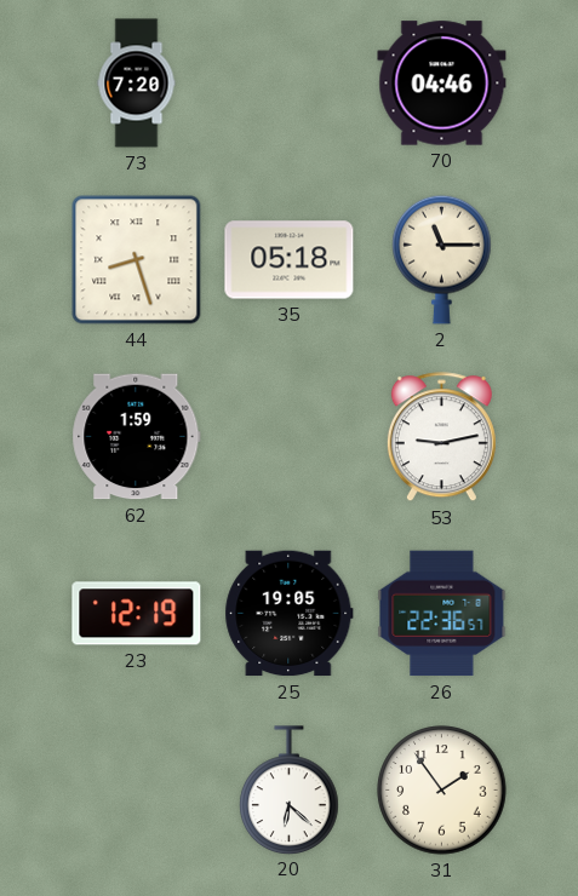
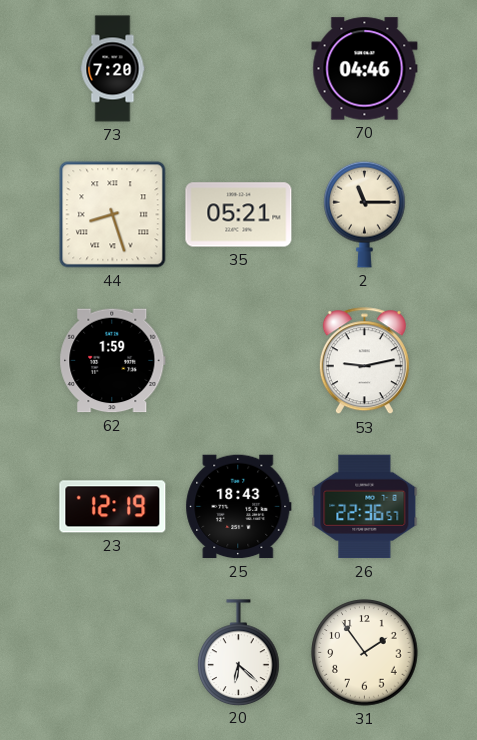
35: 05:18 -> 05:21
25: 19:05 -> 18:43
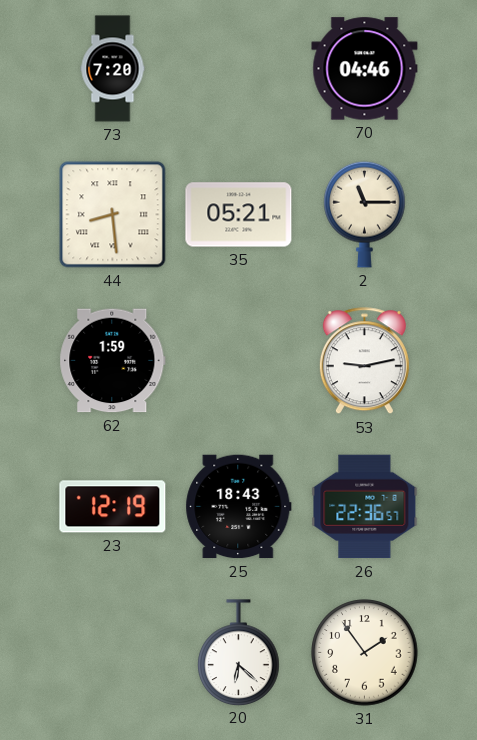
44: 8:27 -> 8:29
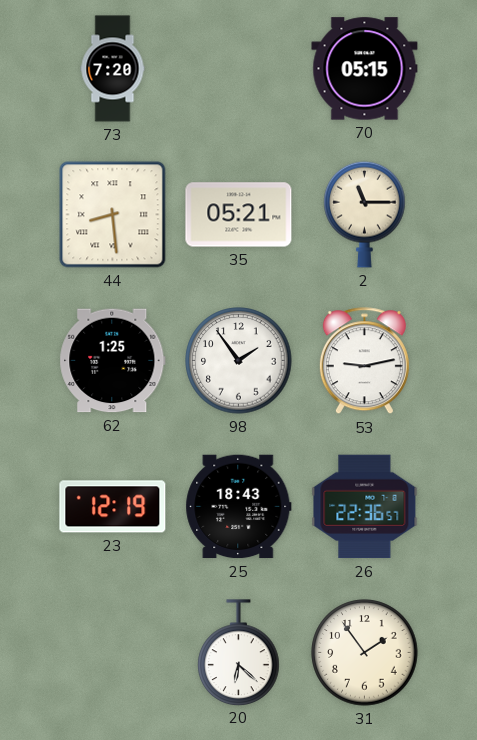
70: 04:46 -> 05:15
62: 1:59 -> 1:25
98: none -> 1:54
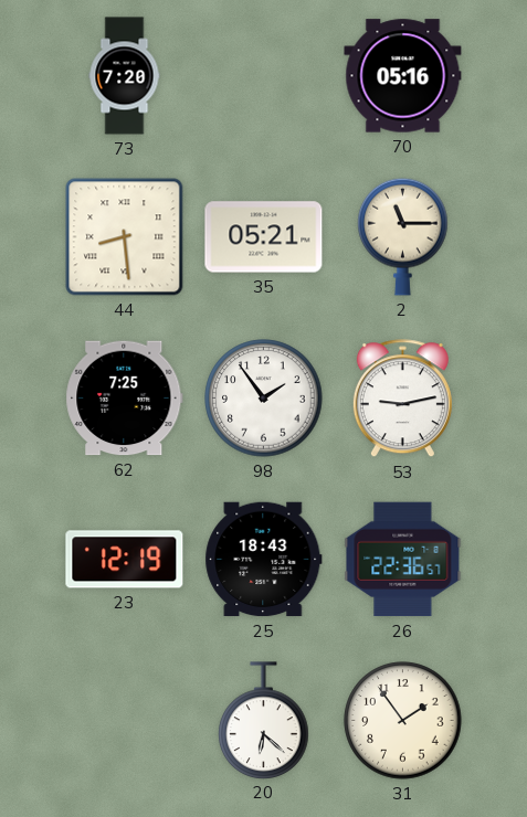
70: 05:15 -> 05:16
62: 1:25 -> 7:25
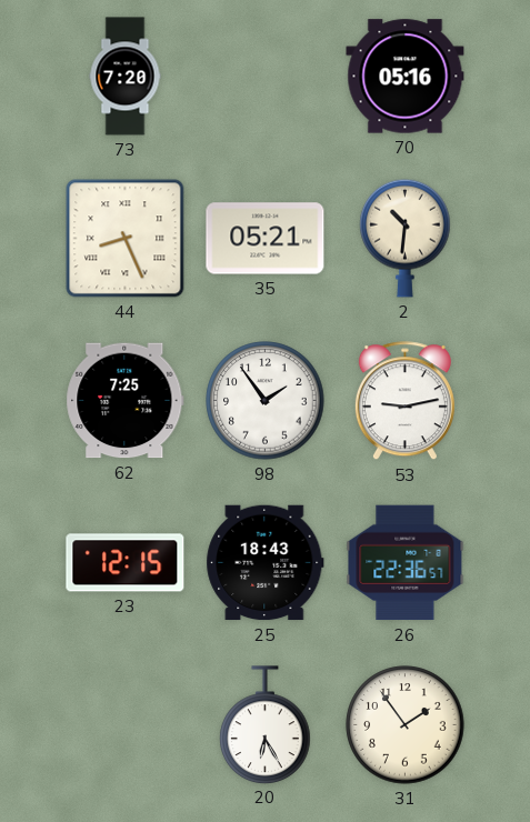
44: 8:29 -> 8:26
2: 11:15 -> 10:31
23: 12:19 -> 12:15
20: 6:22 -> 6:25
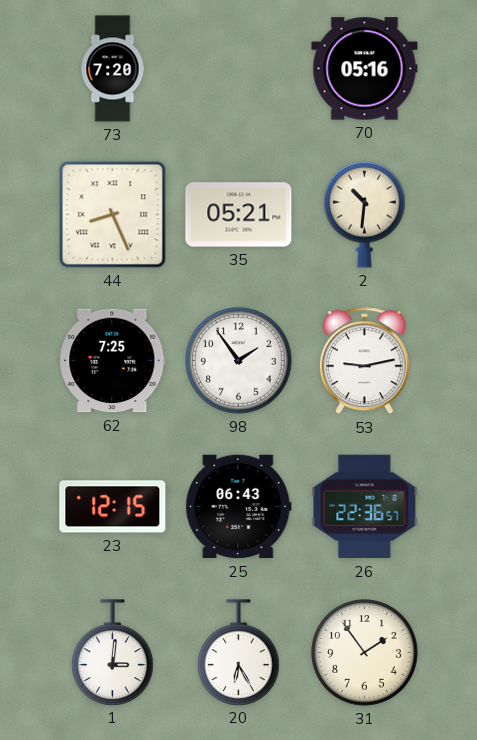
25: 18:43 -> 06:43
1: none -> 3:01
